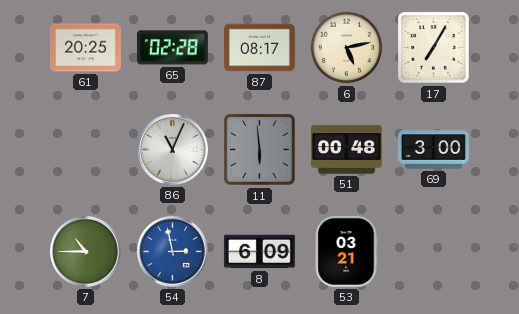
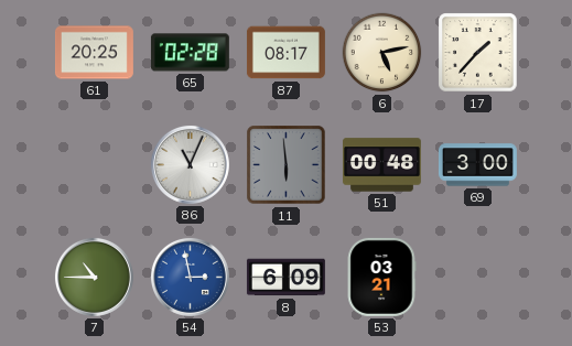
17: 7:05 -> 1:37
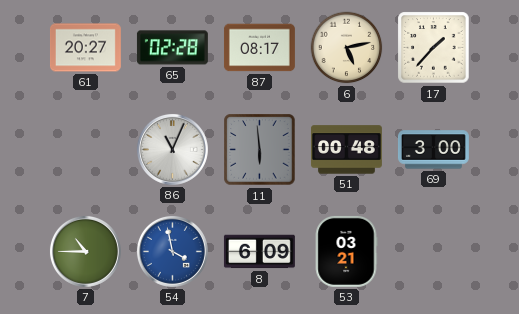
61: 20:25 -> 20:27
54: 2:58 -> 3:58
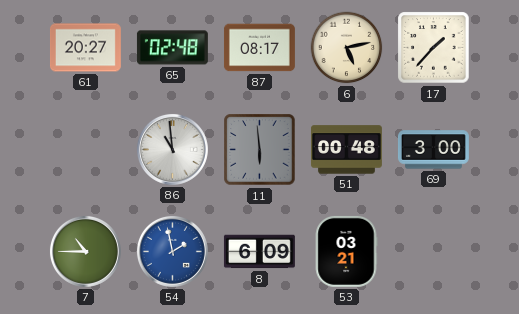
65: 02:28 -> 02:48
86: 11:04 -> 10:59
54: 3:58 -> 1:58
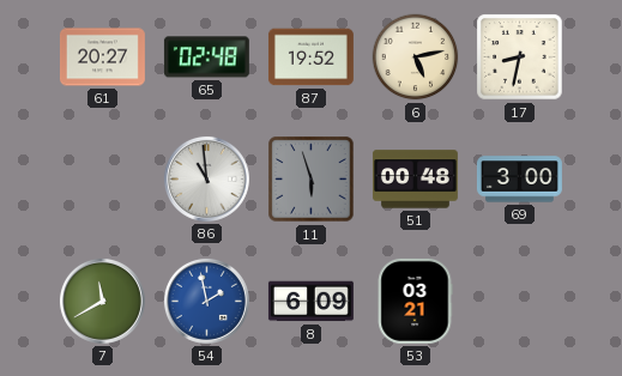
87: 08:17 -> 19:52
17: 1:37 -> 8:32
11: 5:59 -> 5:57
7: 10:45 -> 11:40
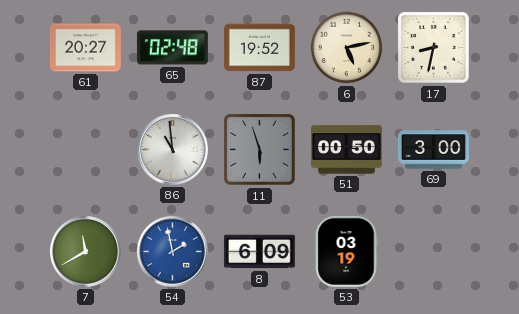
51: 00:48 -> 00:50
53: 03:21 -> 03:19
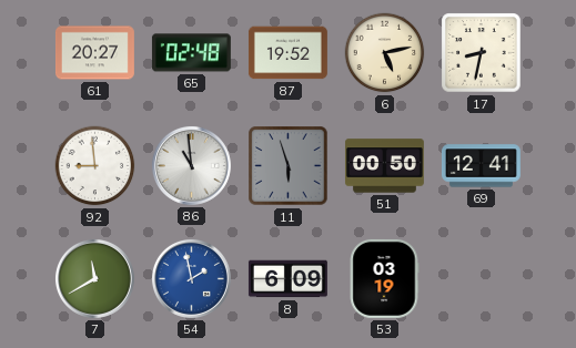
92: none -> 8:59
69: 3:00 -> 12:41
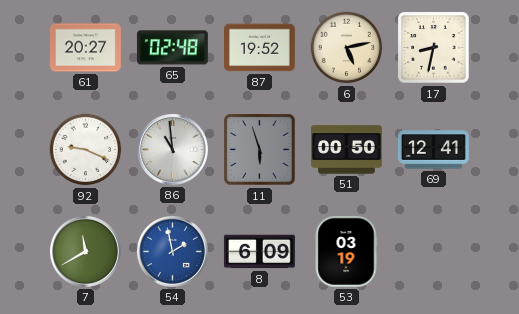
92: 8:59 -> 9:19
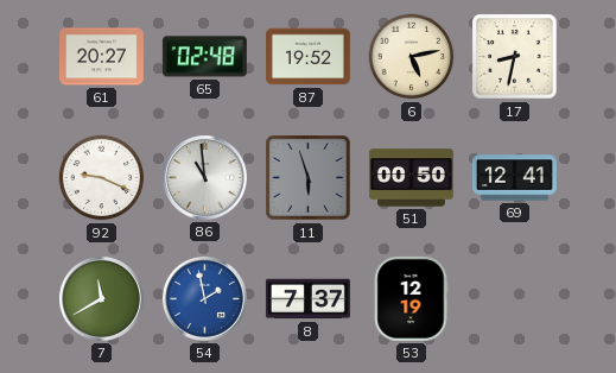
8: 6:09 -> 7:37
53: 03:19 -> 12:19
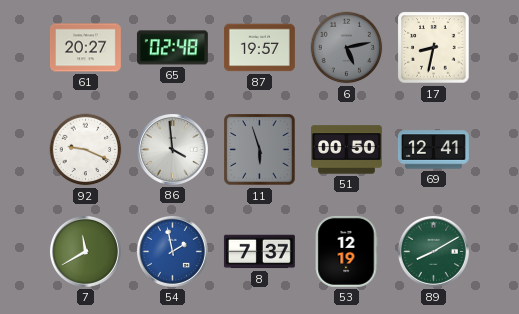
87: 19:52 -> 19:57
6 dial: cream -> grey
86: 10:59 -> 3:59
89: none -> 8:10
